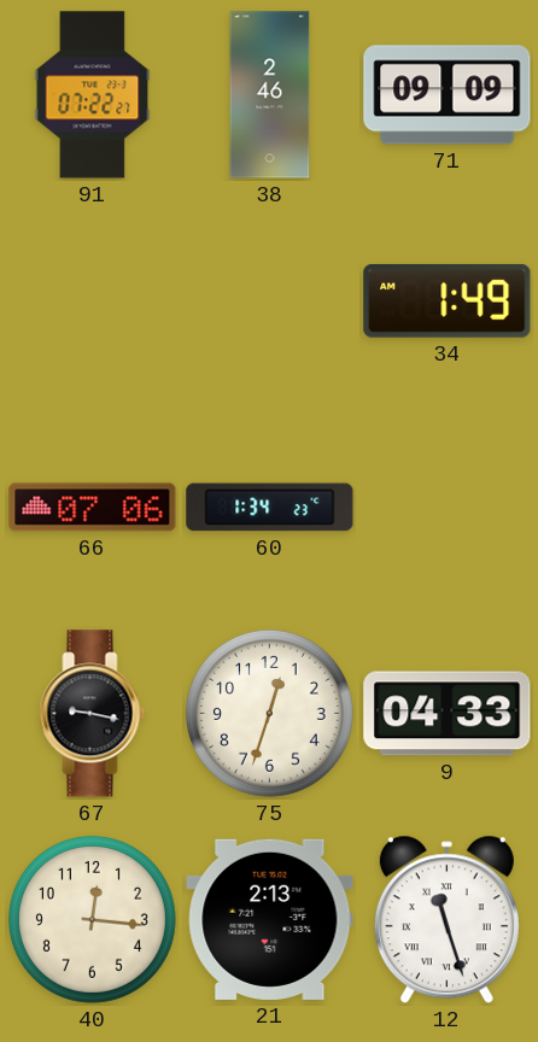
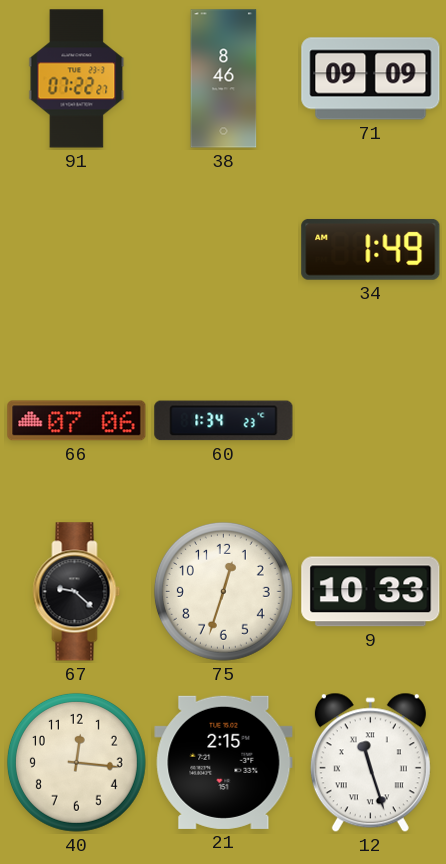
38: 2:46 -> 8:46
67: 9:17 -> 9:22
9: 04:33 -> 10:33
21: 2:13 -> 2:15
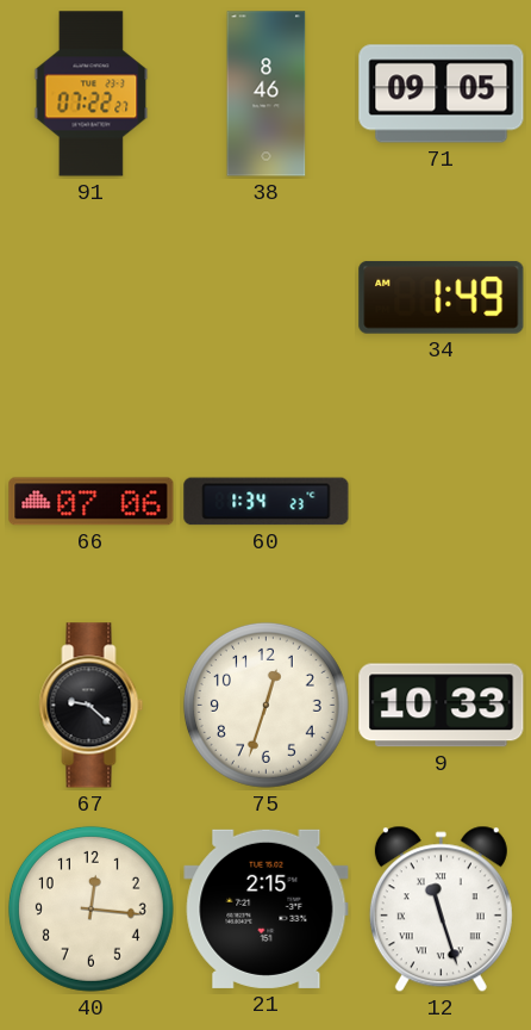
71: 09:09 -> 09:05
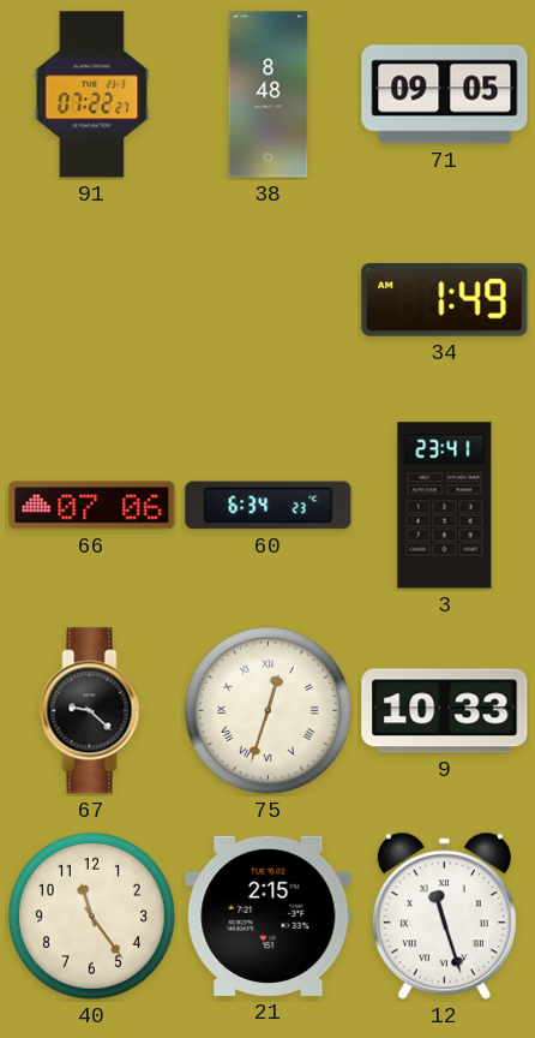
38: 8:46 -> 8:48
60: 1:34 -> 6:34
3: none -> 23:41
75 numerals: Arabic -> Roman
40: 12:16 -> 11:24
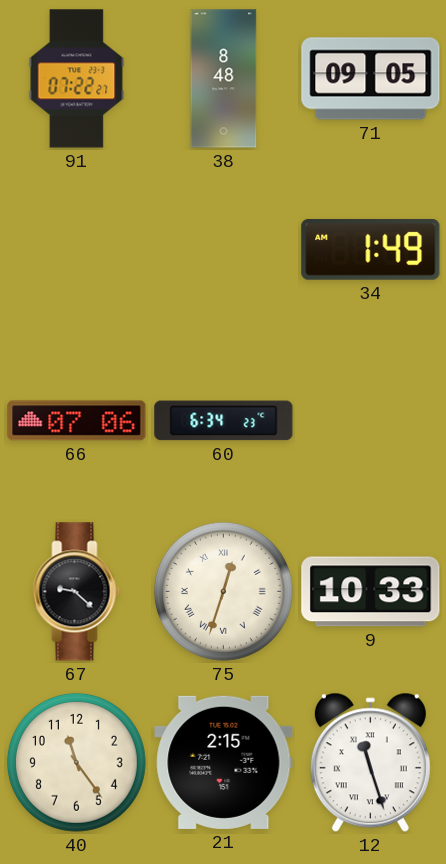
3: 23:41 -> none
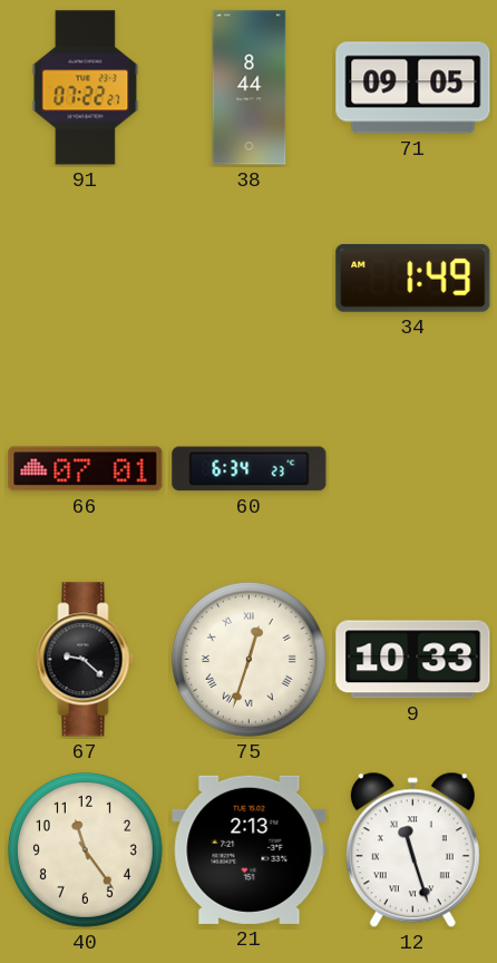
38: 8:48 -> 8:44
66: 07:06 -> 07:01
21: 2:15 -> 2:13
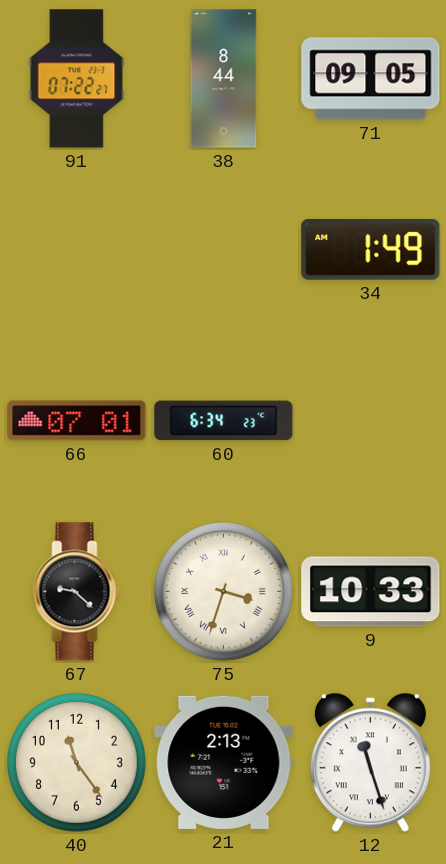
75: 12:33 -> 3:33
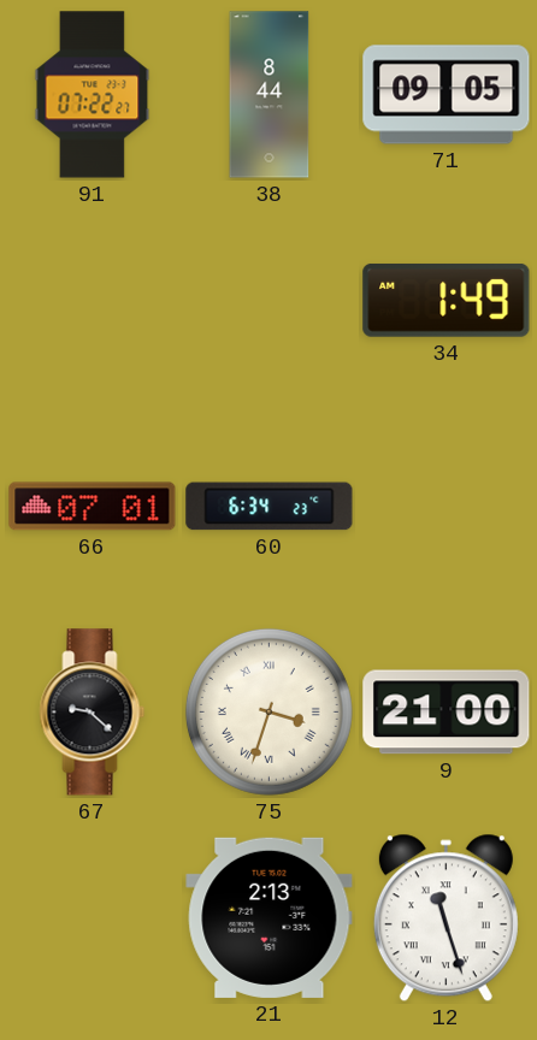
9: 10:33 -> 21:00
40: 11:24 -> none
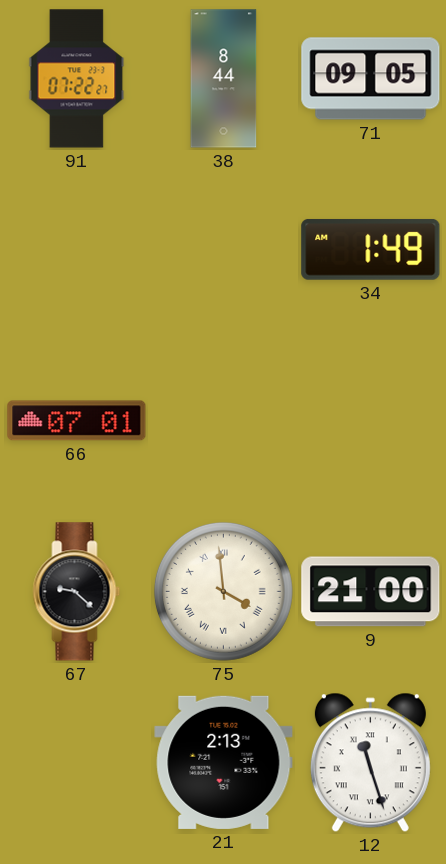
60: 6:34 -> none
75: 3:33 -> 3:59
